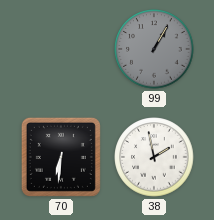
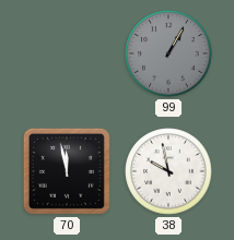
70: 6:31 -> 11:58
38: 1:58 -> 9:58
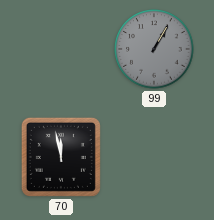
38: 9:58 -> none
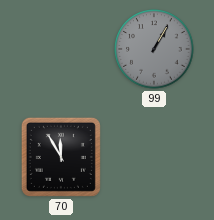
70: 11:58 -> 11:55
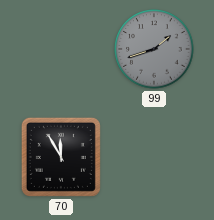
99: 1:05 -> 1:42
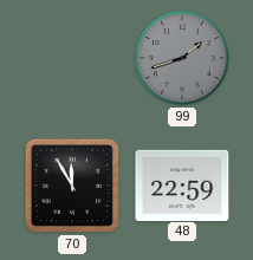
48: none -> 22:59
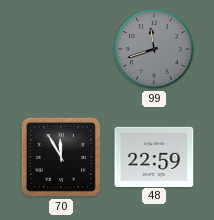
99: 1:42 -> 11:42
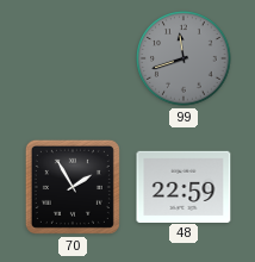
70: 11:55 -> 1:55
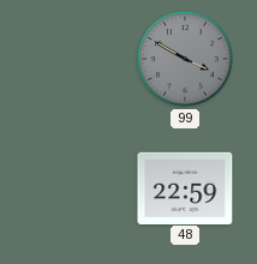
99: 11:42 -> 3:50
70: 1:55 -> none
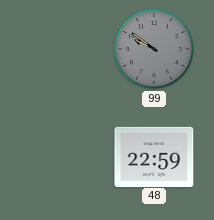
99: 3:50 -> 9:51
